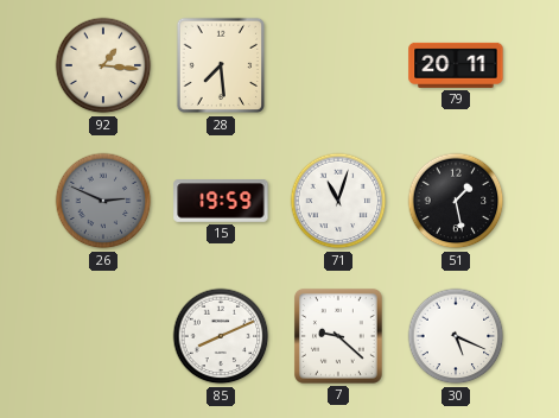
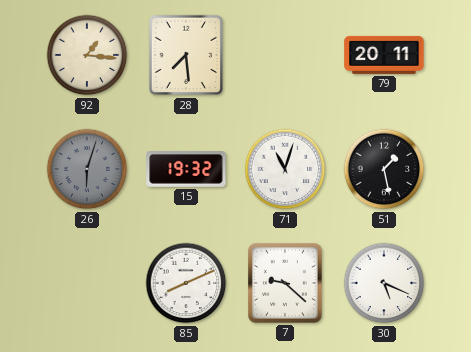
26: 2:49 -> 6:03
15: 19:59 -> 19:32
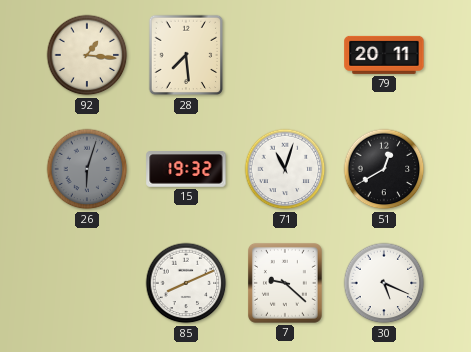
51: 1:28 -> 12:40
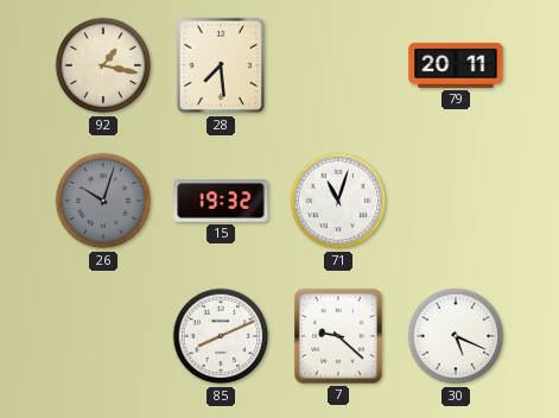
92: 1:16 -> 1:17
26: 6:03 -> 10:03
51: 12:40 -> none
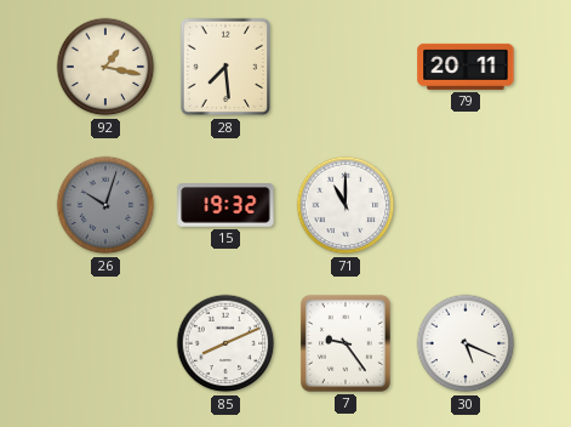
71: 11:03 -> 11:00
7: 9:22 -> 9:24
